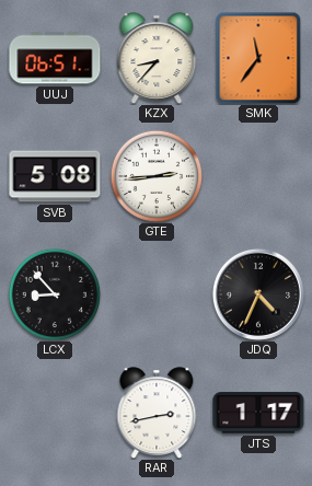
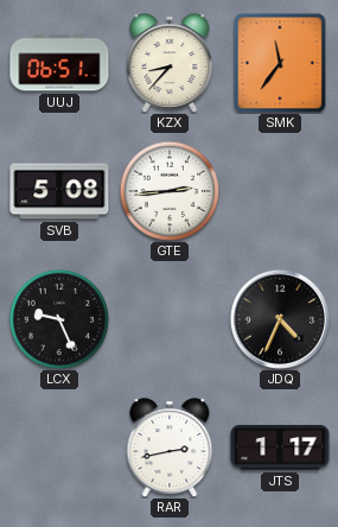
LCX: 8:53 -> 9:26
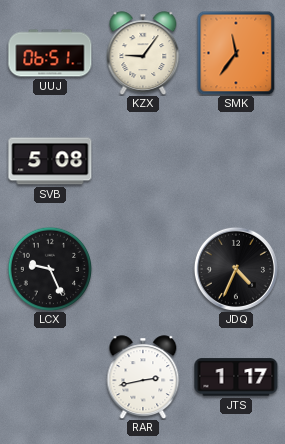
KZX: 8:37 -> 9:06
GTE: 2:44 -> none
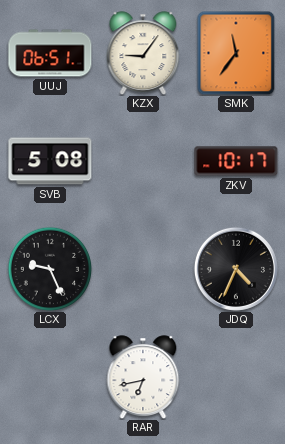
ZKV: none -> 10:17
RAR: 2:43 -> 6:43
JTS: 1:17 -> none
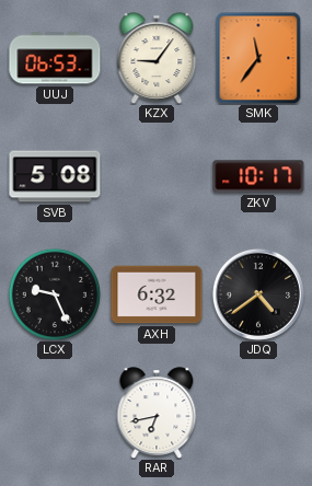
UUJ: 06:51 -> 06:53
AXH: none -> 6:32
JDQ: 4:34 -> 4:39
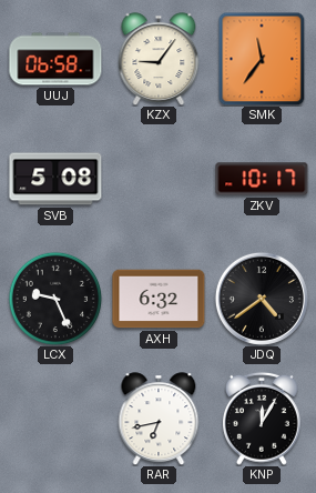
UUJ: 06:53 -> 06:58
KNP: none -> 12:05
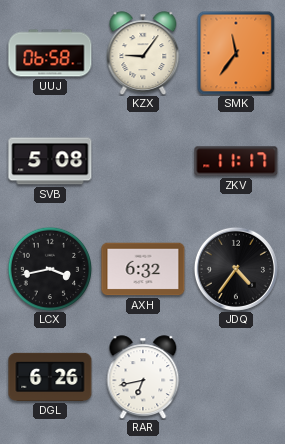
ZKV: 10:17 -> 11:17
LCX: 9:26 -> 3:43
JDQ: 4:39 -> 4:36
DGL: none -> 6:26
KNP: 12:05 -> none
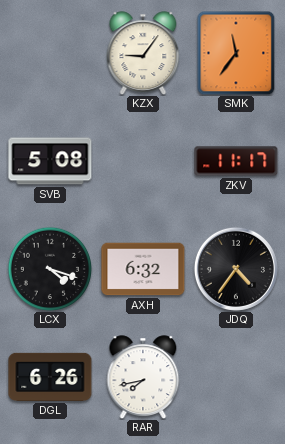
UUJ: 06:58 -> none
LCX: 3:43 -> 4:18
RAR: 6:43 -> 7:43
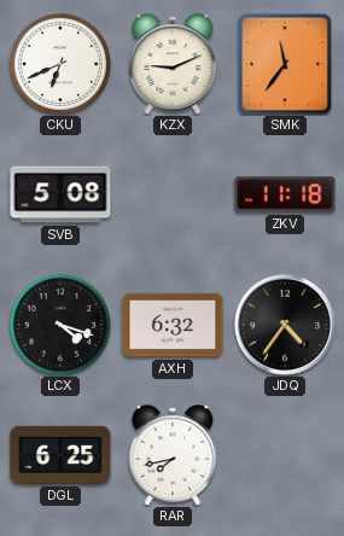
CKU: none -> 6:41
KZX: 9:06 -> 9:11
ZKV: 11:17 -> 11:18
DGL: 6:26 -> 6:25
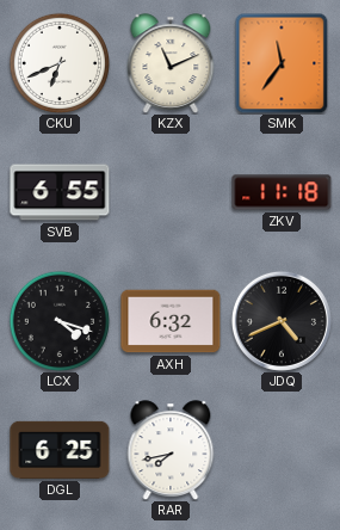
KZX: 9:11 -> 11:11
SVB: 5:08 -> 6:55
JDQ: 4:36 -> 4:41
